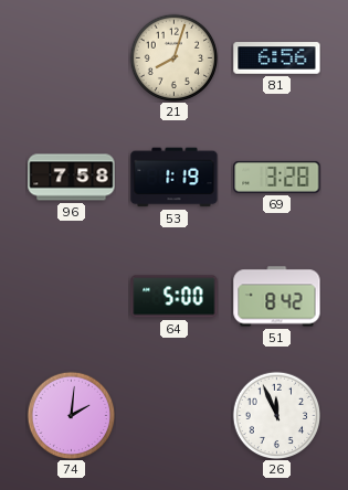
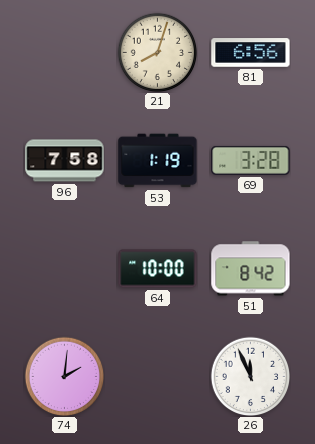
64: 5:00 -> 10:00
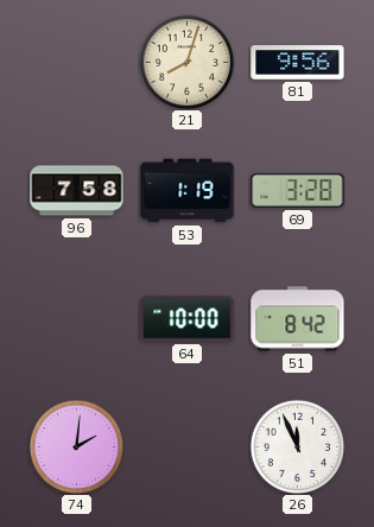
81: 6:56 -> 9:56
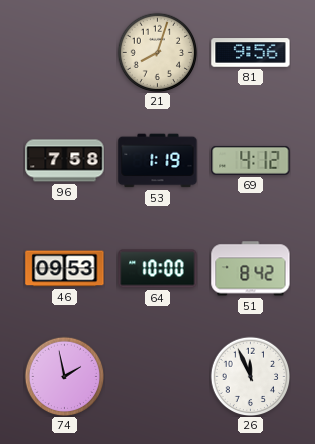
69: 3:28 -> 4:12
46: none -> 09:53
74: 2:01 -> 1:58
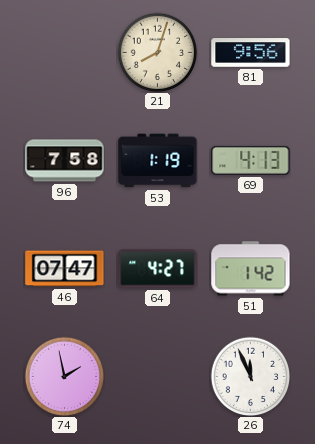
69: 4:12 -> 4:13
46: 09:53 -> 07:47
64: 10:00 -> 4:27
51: 8:42 -> 1:42
